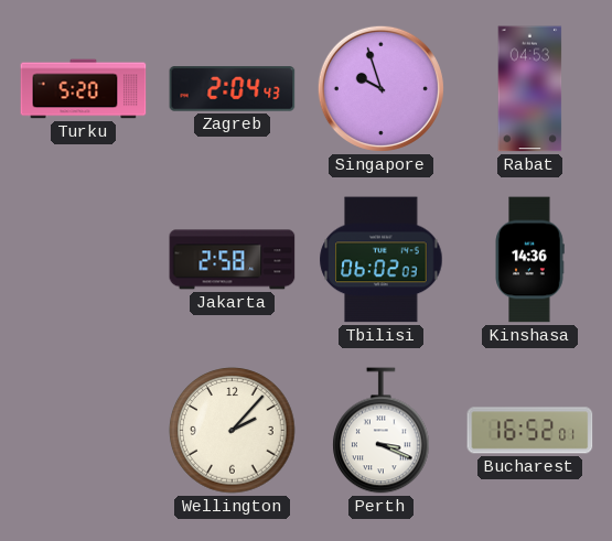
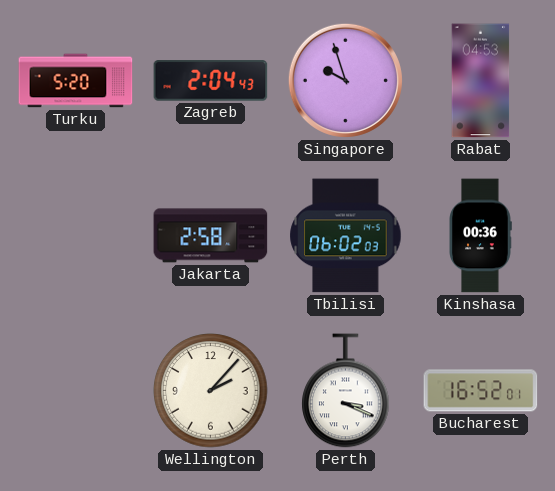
Kinshasa: 14:36 -> 00:36
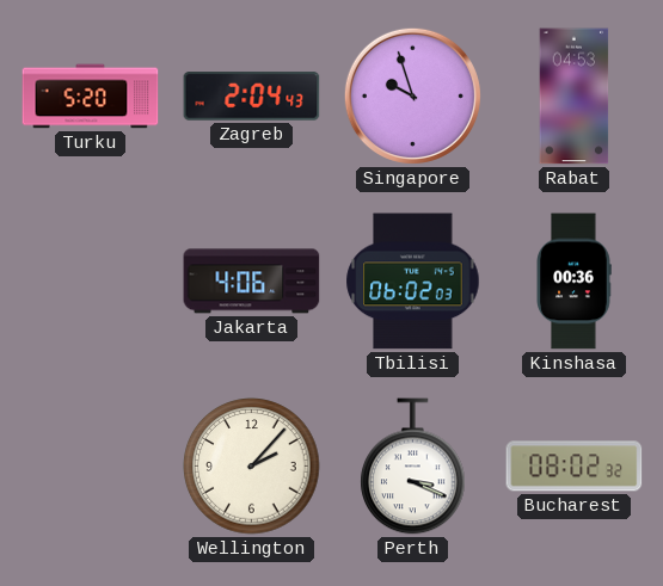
Jakarta: 2:58 -> 4:06
Bucharest: 16:52 -> 08:02
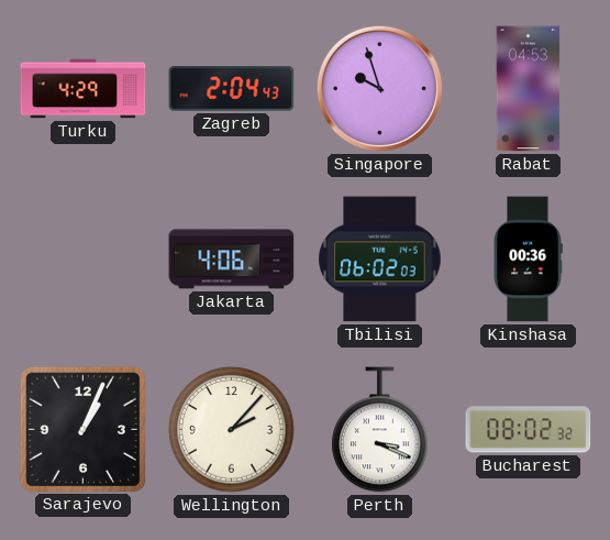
Turku: 5:20 -> 4:29
Sarajevo: none -> 1:04
